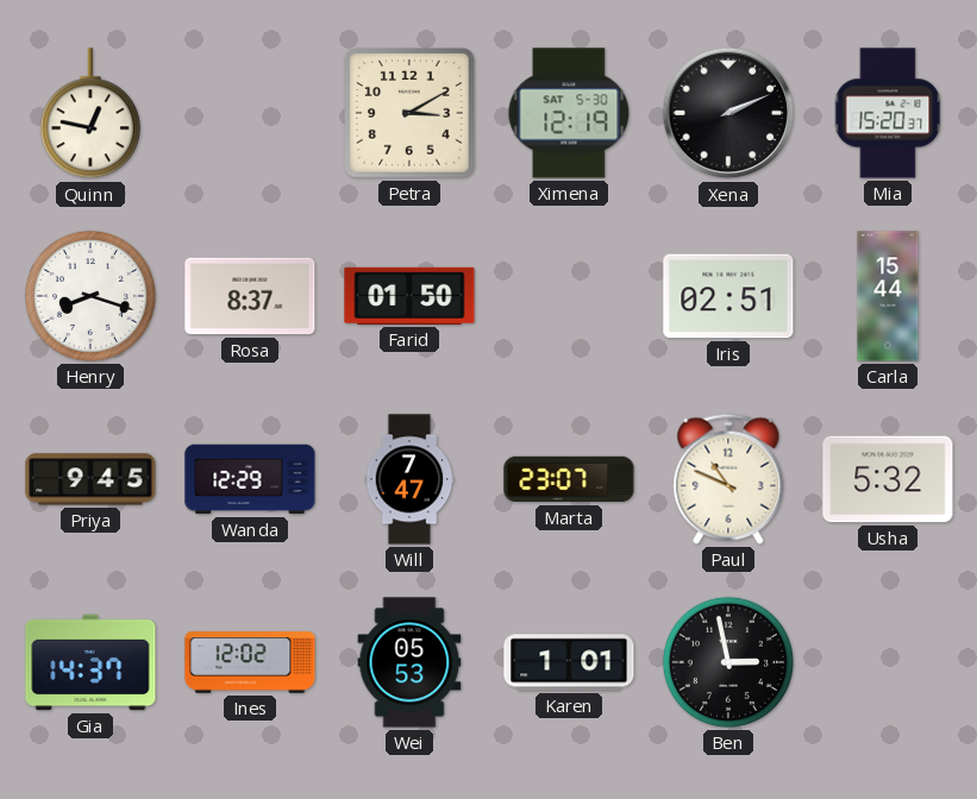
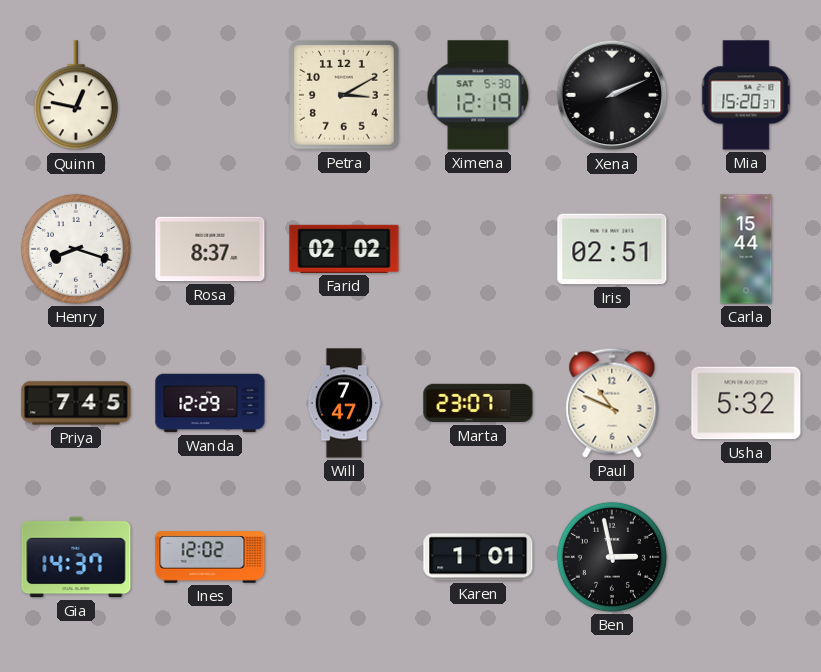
Farid: 01:50 -> 02:02
Priya: 9:45 -> 7:45
Wei: 05:53 -> none
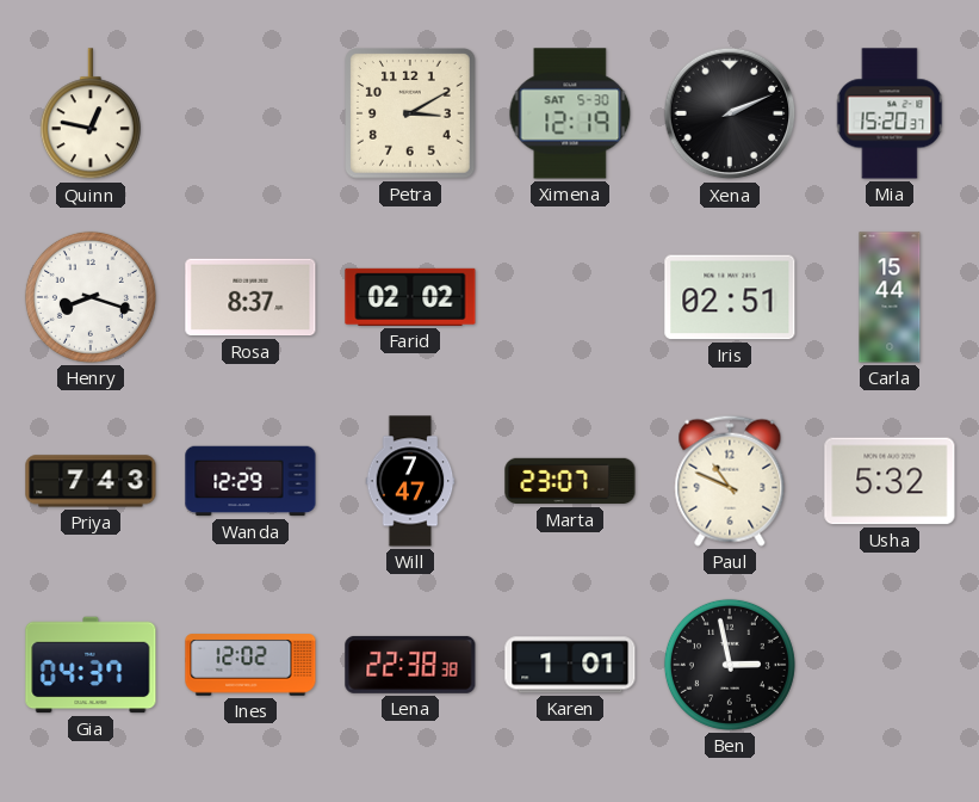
Priya: 7:45 -> 7:43
Gia: 14:37 -> 04:37
Lena: none -> 22:38
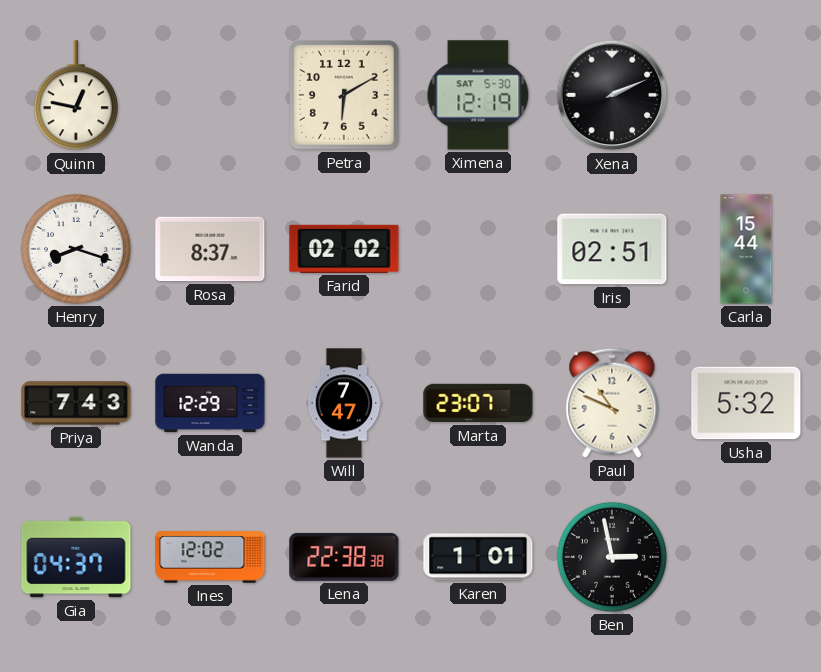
Petra: 3:10 -> 6:10
Mia: 15:20 -> none
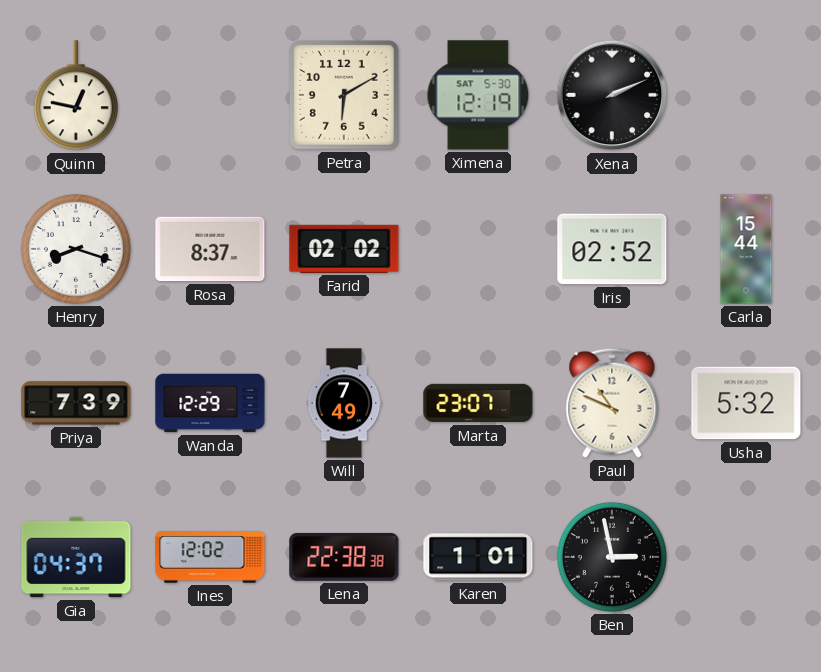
Iris: 02:51 -> 02:52
Priya: 7:43 -> 7:39
Will: 7:47 -> 7:49
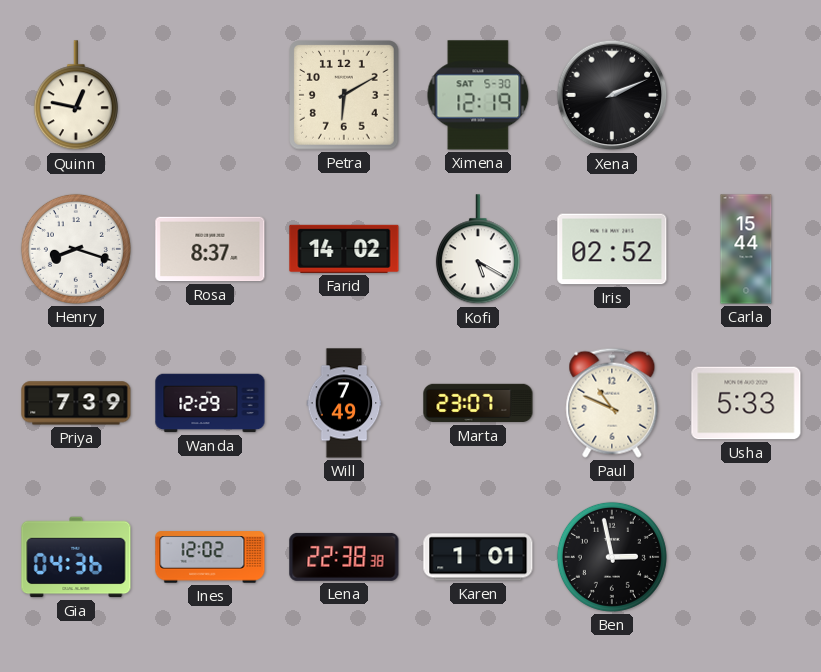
Farid: 02:02 -> 14:02
Kofi: none -> 5:20
Usha: 5:32 -> 5:33
Gia: 04:37 -> 04:36
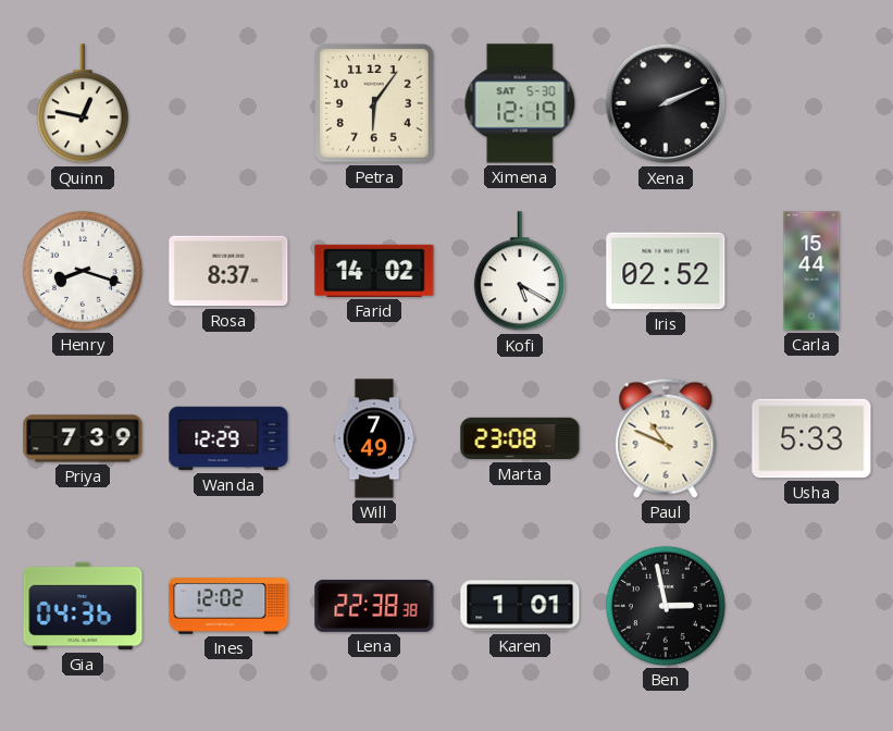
Petra: 6:10 -> 6:06
Marta: 23:07 -> 23:08
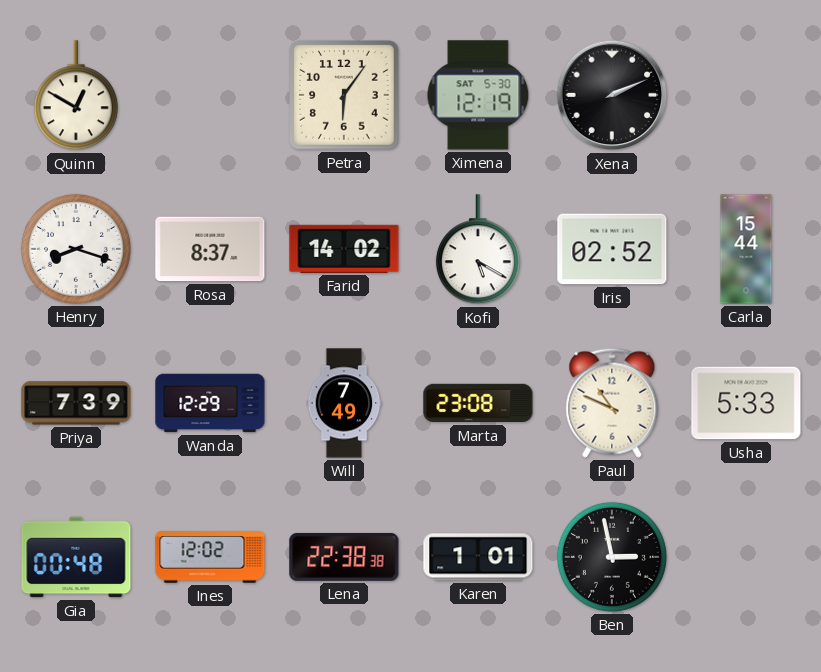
Quinn: 12:47 -> 12:50
Gia: 04:36 -> 00:48
